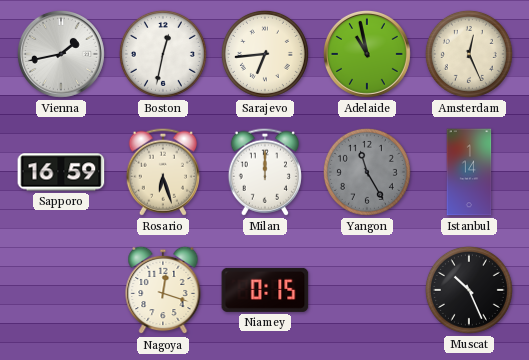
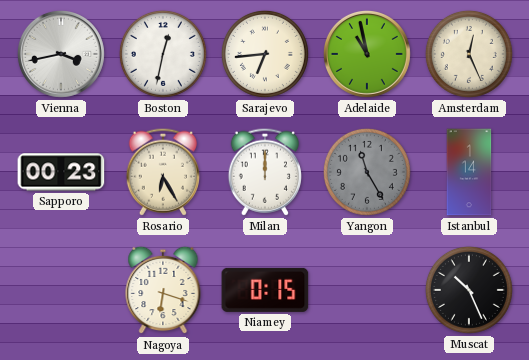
Vienna: 1:43 -> 3:43
Sapporo: 16:59 -> 00:23
Rosario: 6:27 -> 6:25
Nagoya: 12:18 -> 6:18
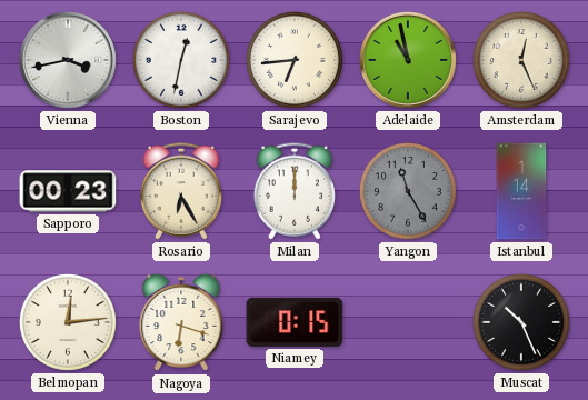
Belmopan: none -> 12:14
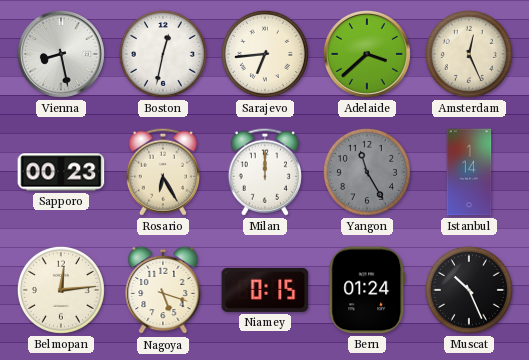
Vienna: 3:43 -> 8:28
Adelaide: 10:58 -> 3:38
Nagoya: 6:18 -> 5:18
Bern: none -> 01:24
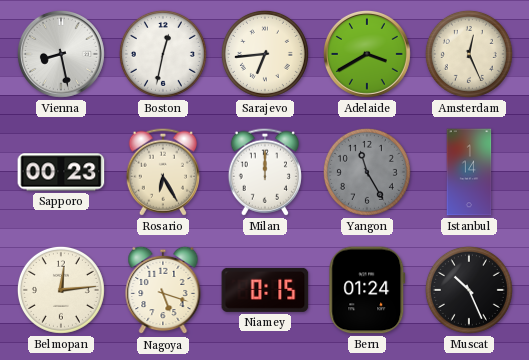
Adelaide: 3:38 -> 3:40
